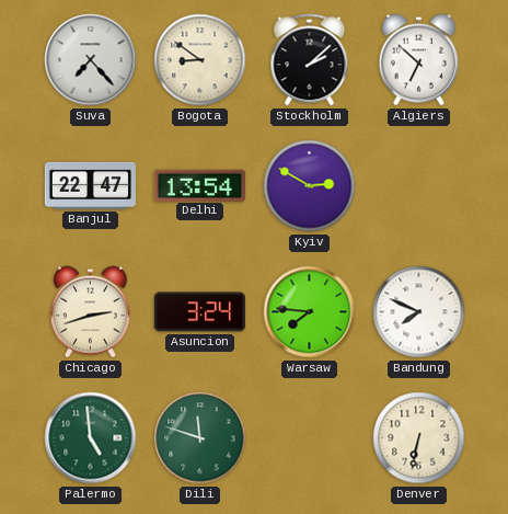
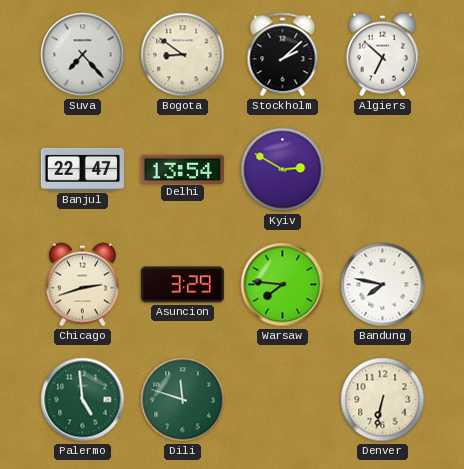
Asuncion: 3:24 -> 3:29
Bandung: 7:49 -> 7:47
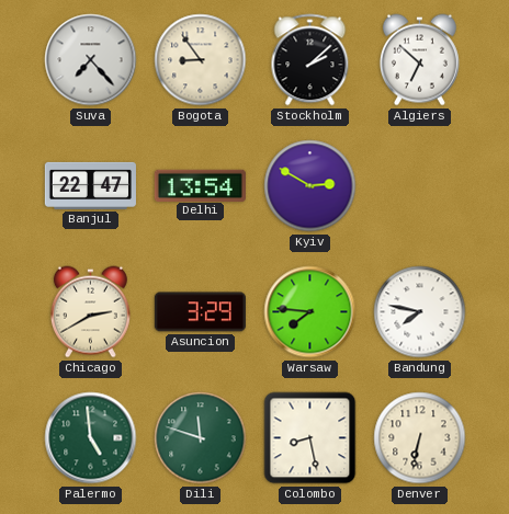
Bogota: 8:51 -> 8:54
Chicago: 2:42 -> 2:40
Colombo: none -> 8:28
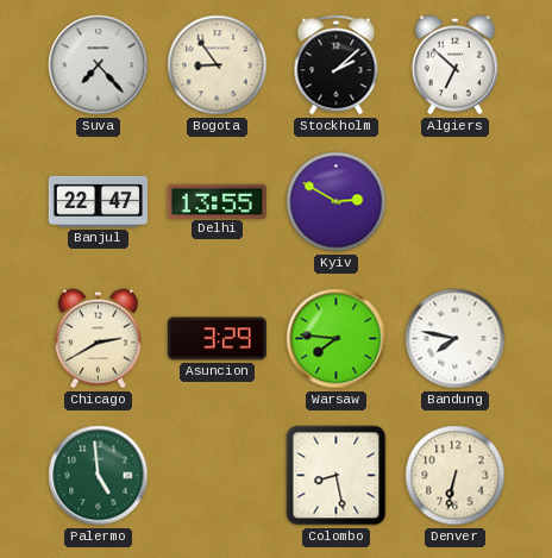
Delhi: 13:54 -> 13:55
Dili: 11:48 -> none
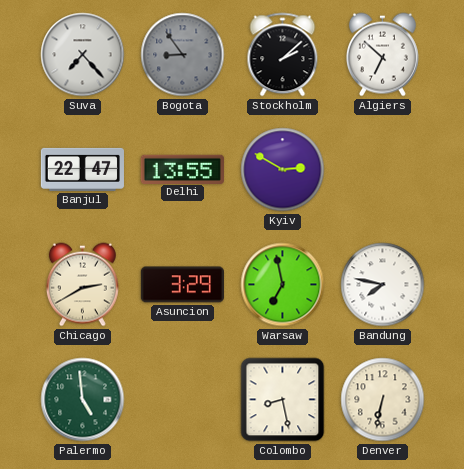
Bogota dial: cream -> grey
Warsaw: 7:46 -> 6:58
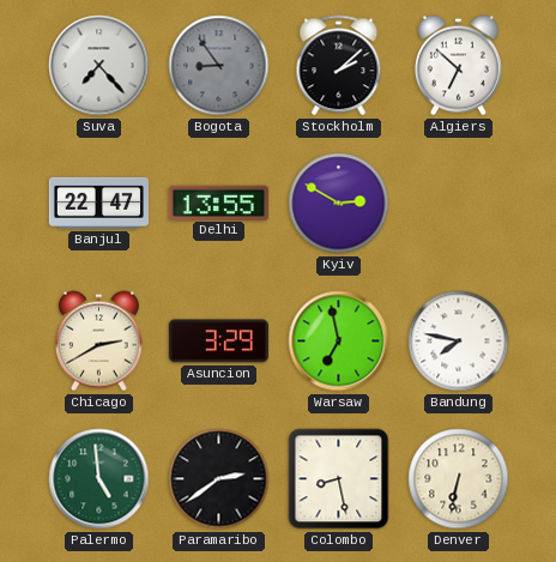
Paramaribo: none -> 2:39
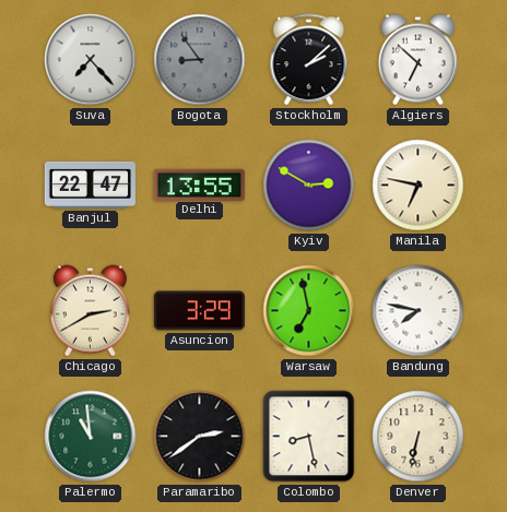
Manila: none -> 6:47
Palermo: 4:59 -> 10:59
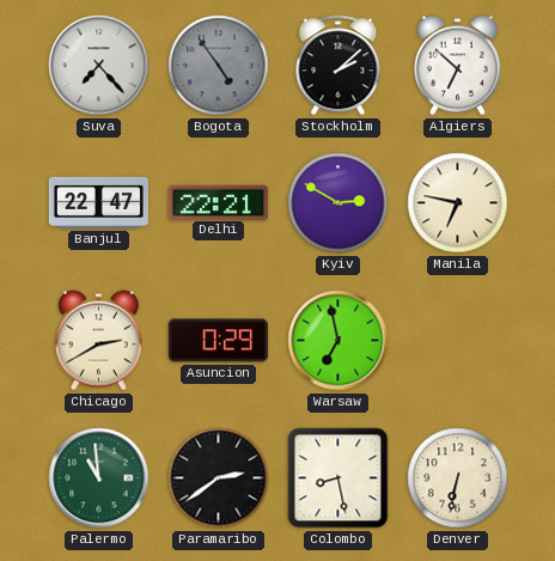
Bogota: 8:54 -> 4:54
Delhi: 13:55 -> 22:21
Asuncion: 3:29 -> 0:29
Bandung: 7:47 -> none
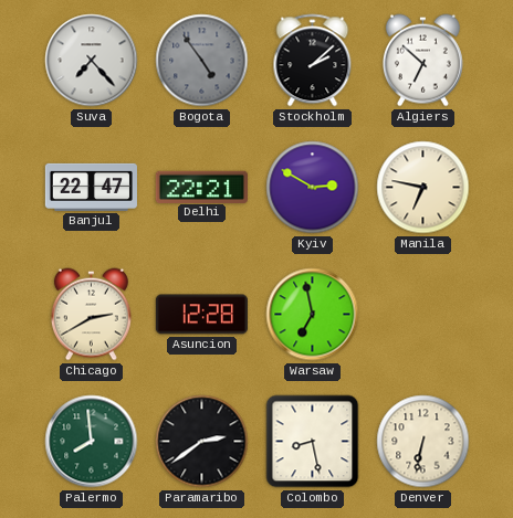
Asuncion: 0:29 -> 12:28
Palermo: 10:59 -> 7:59
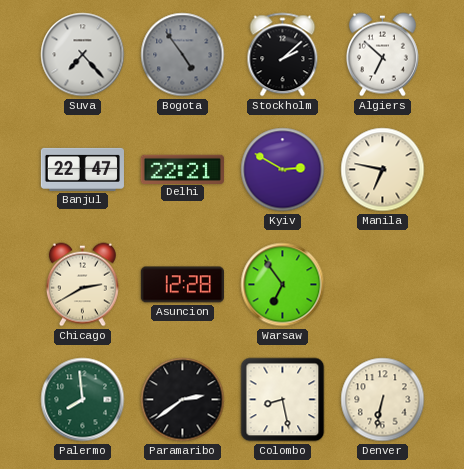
Warsaw: 6:58 -> 6:54
